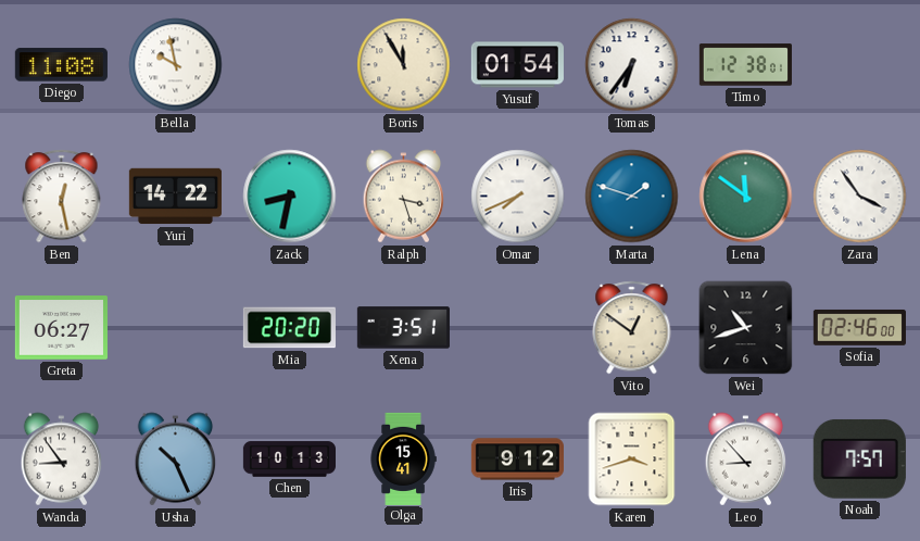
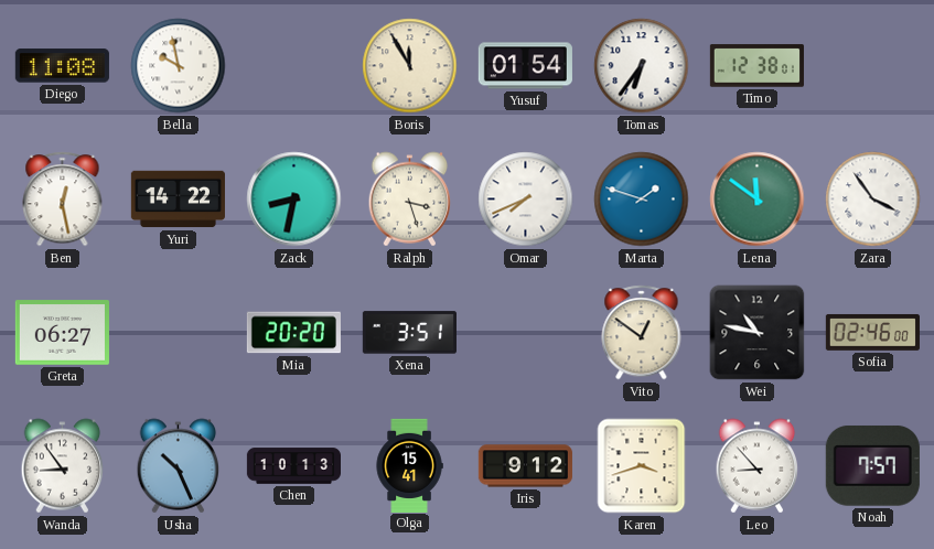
Wei: 10:42 -> 10:47
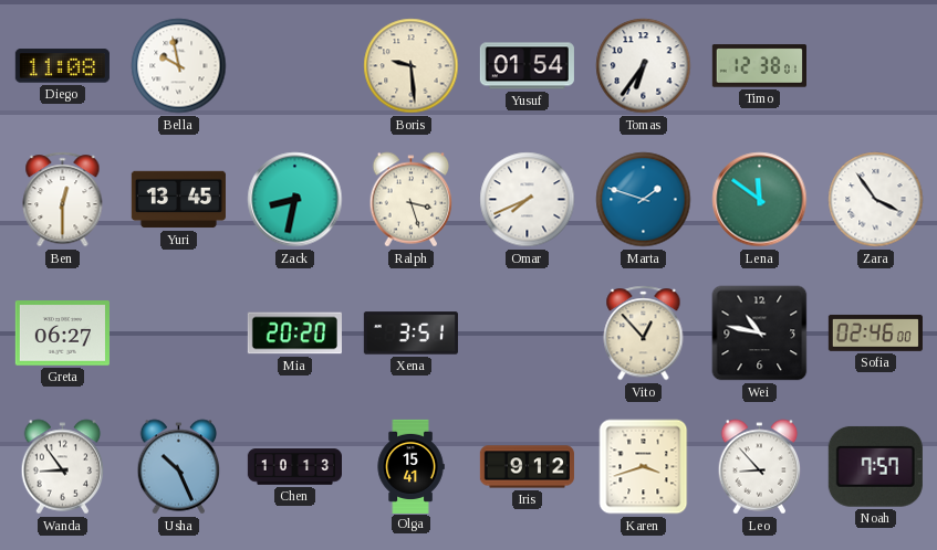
Boris: 11:55 -> 9:29
Ben: 12:28 -> 12:30
Yuri: 14:22 -> 13:45
Vito: 12:51 -> 12:53
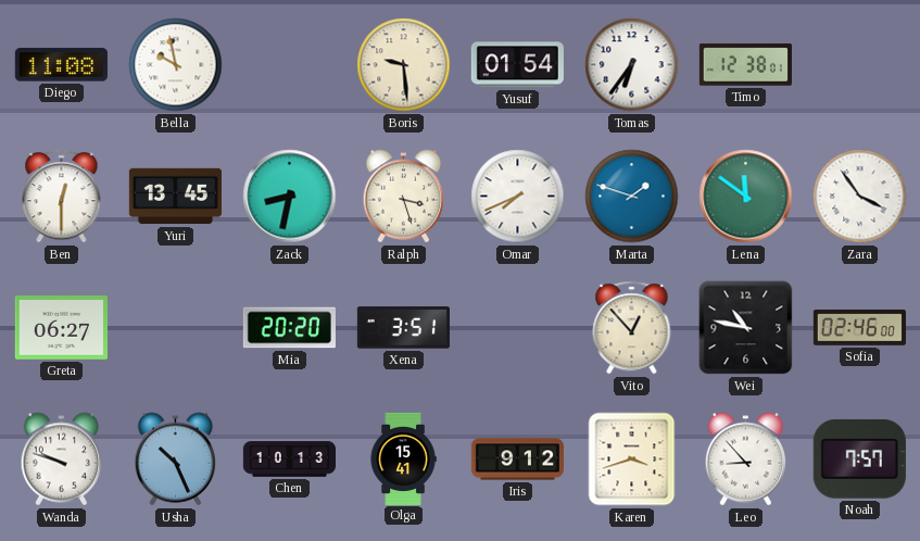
Wanda: 8:54 -> 9:48
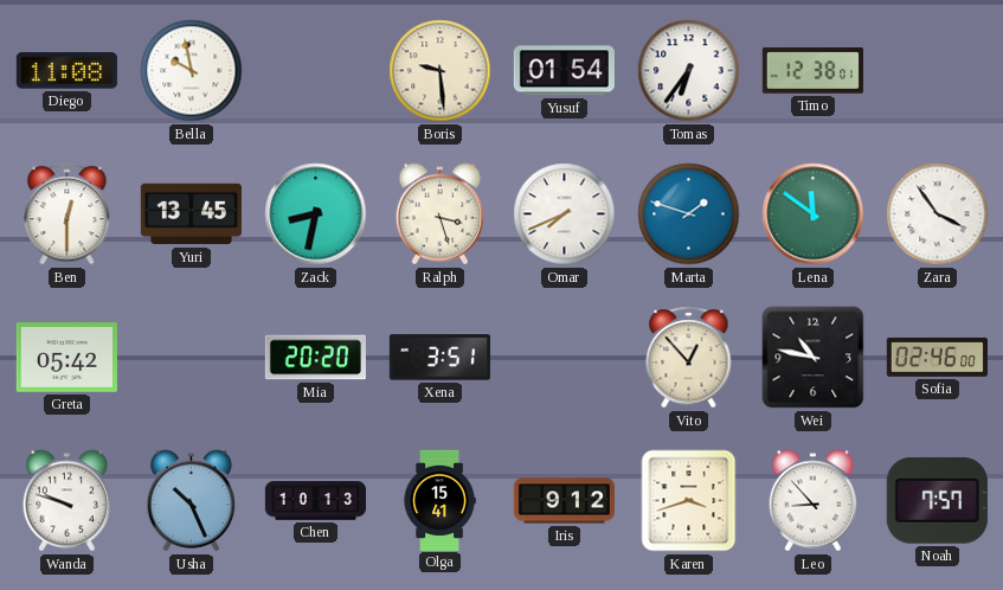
Greta: 06:27 -> 05:42
